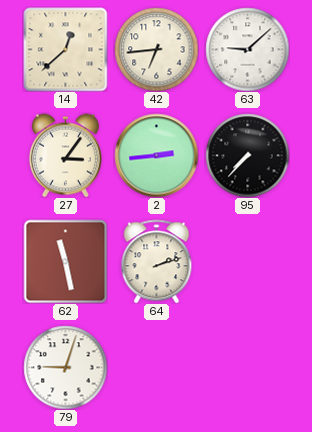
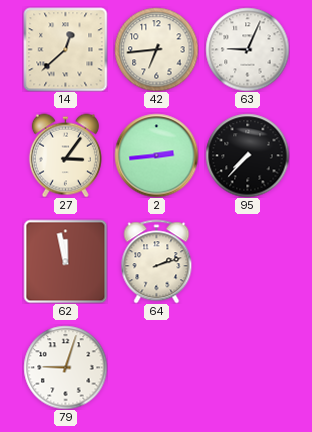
63: 9:08 -> 9:04
62: 11:28 -> 11:58
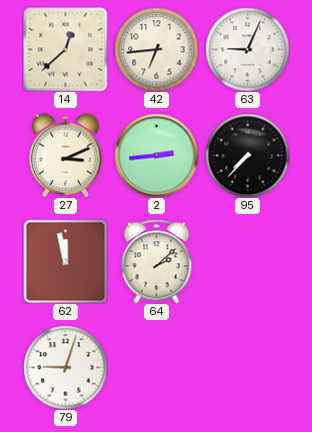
27: 3:06 -> 3:11
64: 2:12 -> 2:08
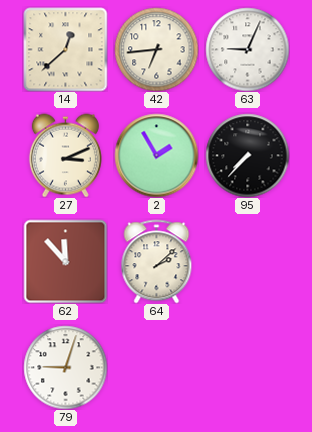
2: 2:44 -> 1:55
62: 11:58 -> 11:53
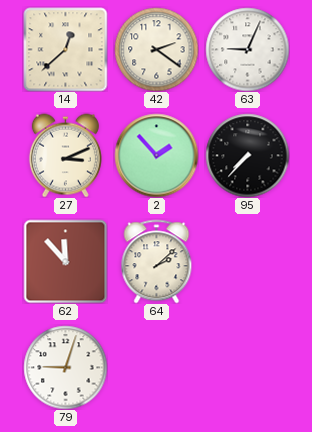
42: 6:44 -> 2:21
2: 1:55 -> 1:53
